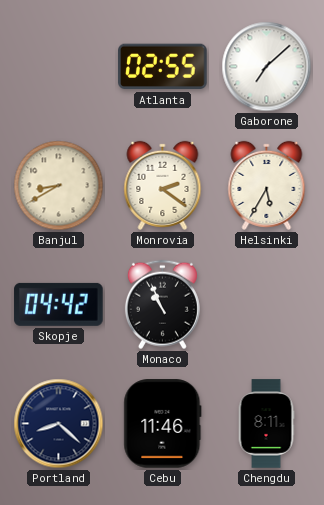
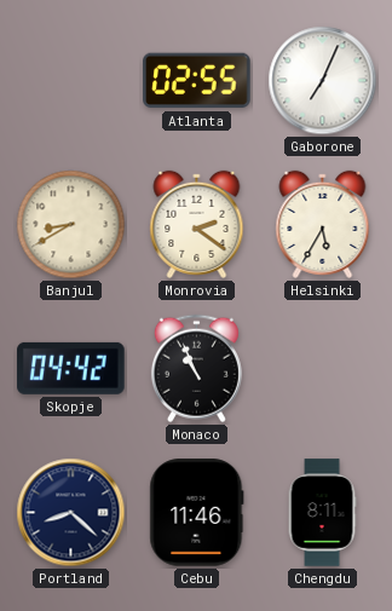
Gaborone: 7:08 -> 7:04
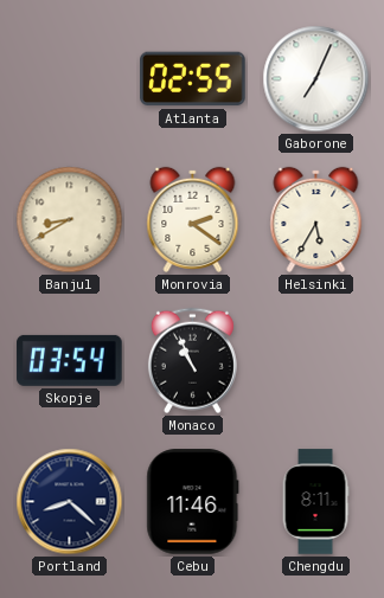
Skopje: 04:42 -> 03:54
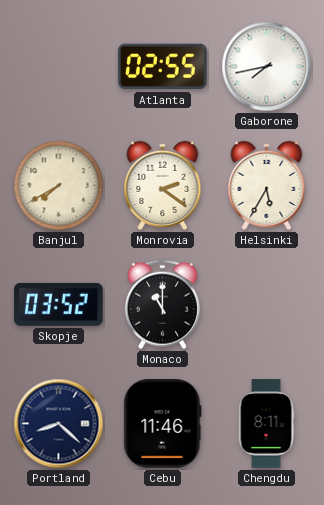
Gaborone: 7:04 -> 7:43
Banjul: 8:40 -> 7:40
Skopje: 03:54 -> 03:52
Monaco: 10:56 -> 11:00
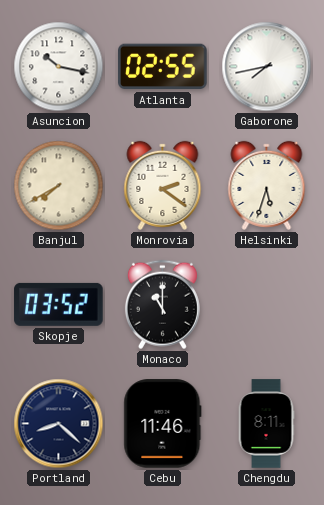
Asuncion: none -> 10:17
Helsinki: 5:35 -> 5:33
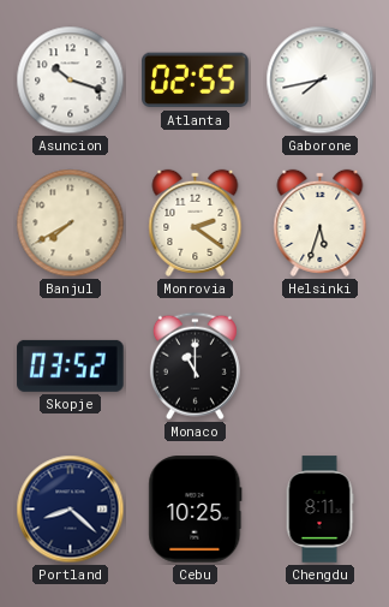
Asuncion: 10:17 -> 10:18
Cebu: 11:46 -> 10:25
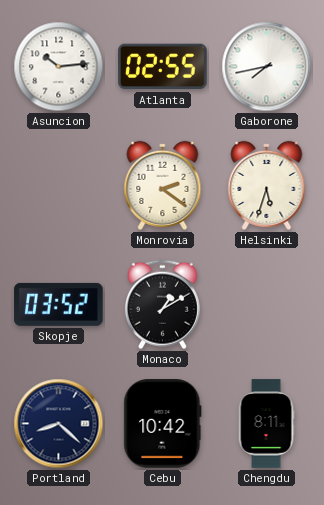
Asuncion: 10:18 -> 10:14
Banjul: 7:40 -> none
Monaco: 11:00 -> 1:10
Cebu: 10:25 -> 10:42
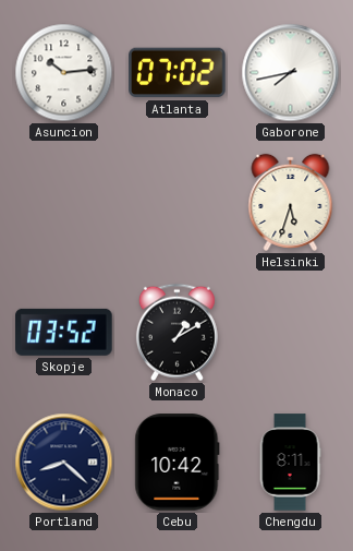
Atlanta: 02:55 -> 07:02
Monrovia: 2:21 -> none
